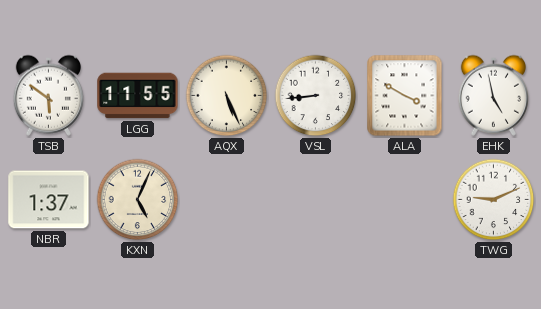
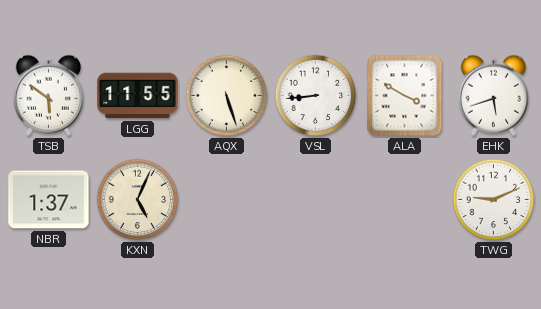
AQX: 5:26 -> 5:27
EHK: 4:58 -> 5:42
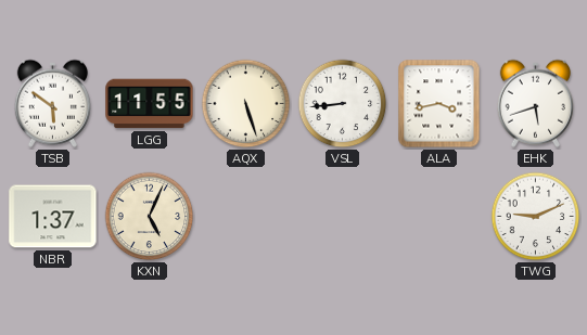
ALA: 3:50 -> 3:43
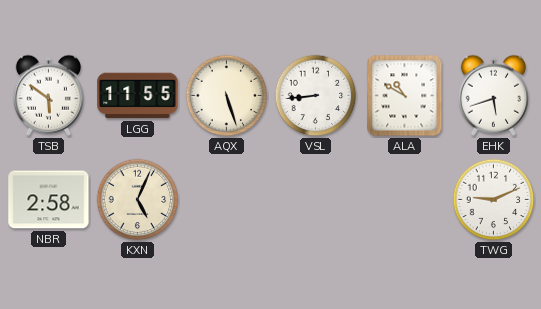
ALA: 3:43 -> 10:50
NBR: 1:37 -> 2:58
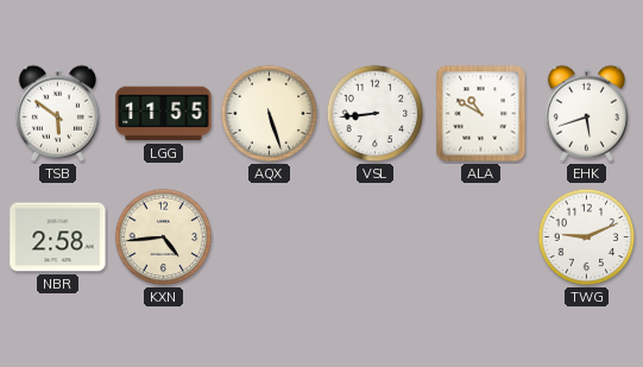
KXN: 5:04 -> 4:44
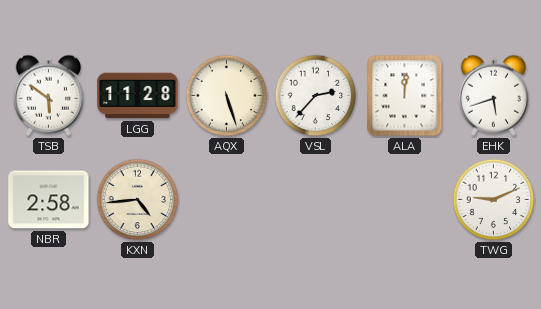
LGG: 11:55 -> 11:28
VSL: 8:44 -> 2:37
ALA: 10:50 -> 12:01
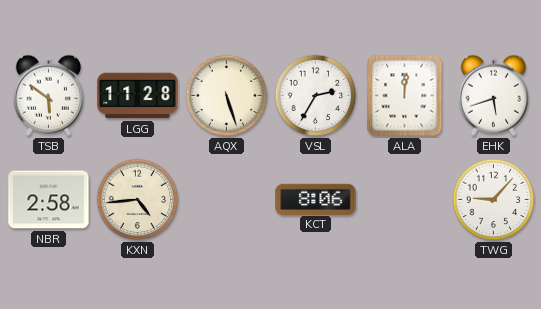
VSL: 2:37 -> 2:35
KCT: none -> 8:06
TWG: 9:11 -> 9:07
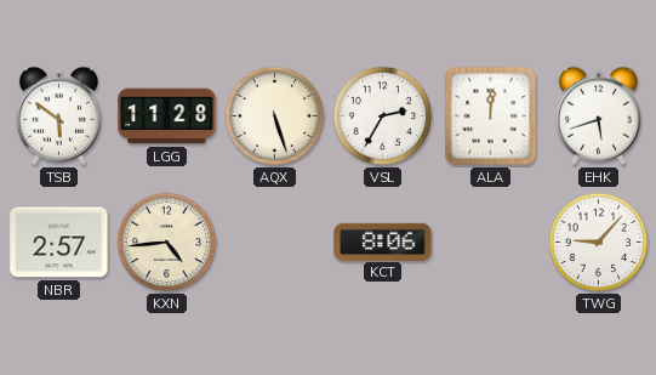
NBR: 2:58 -> 2:57
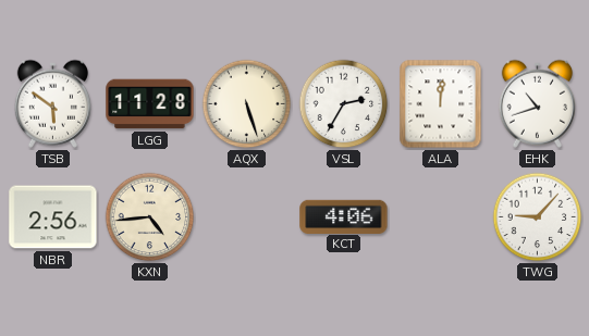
EHK: 5:42 -> 10:42
NBR: 2:57 -> 2:56
KCT: 8:06 -> 4:06
